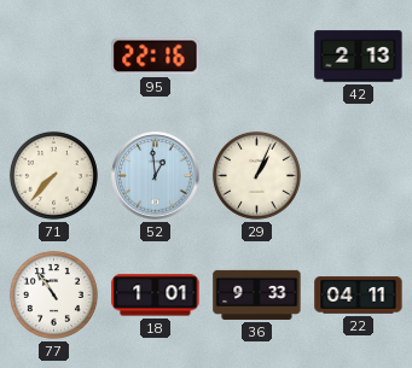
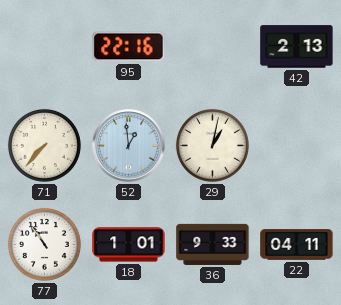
29: 1:04 -> 1:02
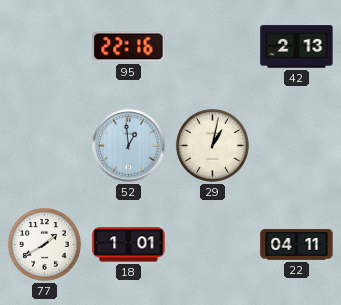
71: 7:37 -> none
77: 10:54 -> 1:40
36: 9:33 -> none
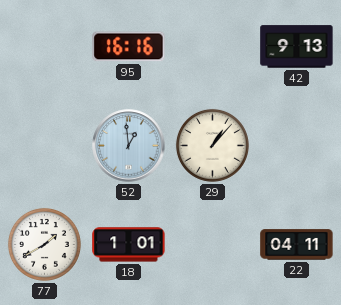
95: 22:16 -> 16:16
42: 2:13 -> 9:13
29: 1:02 -> 1:07
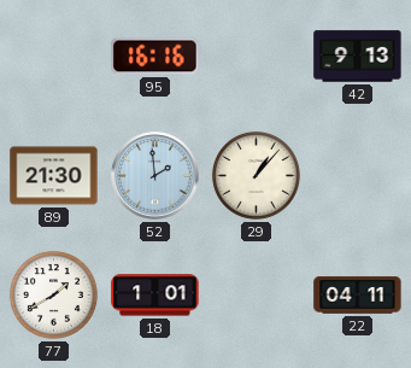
89: none -> 21:30
52: 12:59 -> 1:59
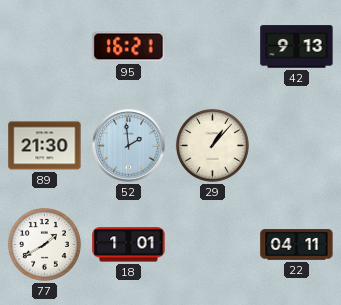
95: 16:16 -> 16:21
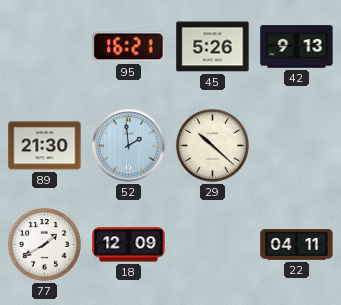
45: none -> 5:26
29: 1:07 -> 10:22
18: 1:01 -> 12:09
